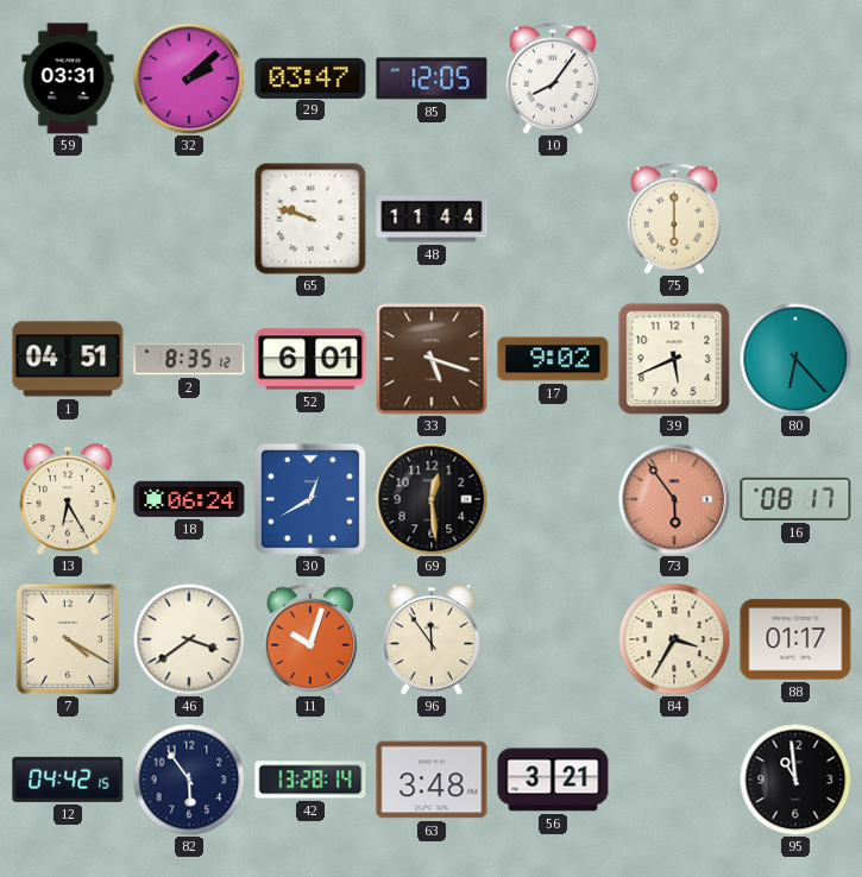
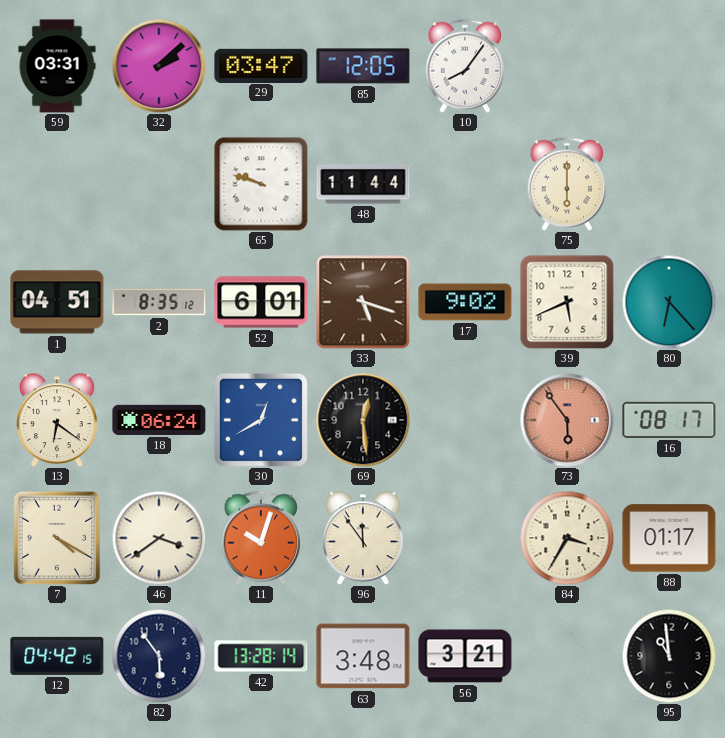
13: 6:25 -> 6:21
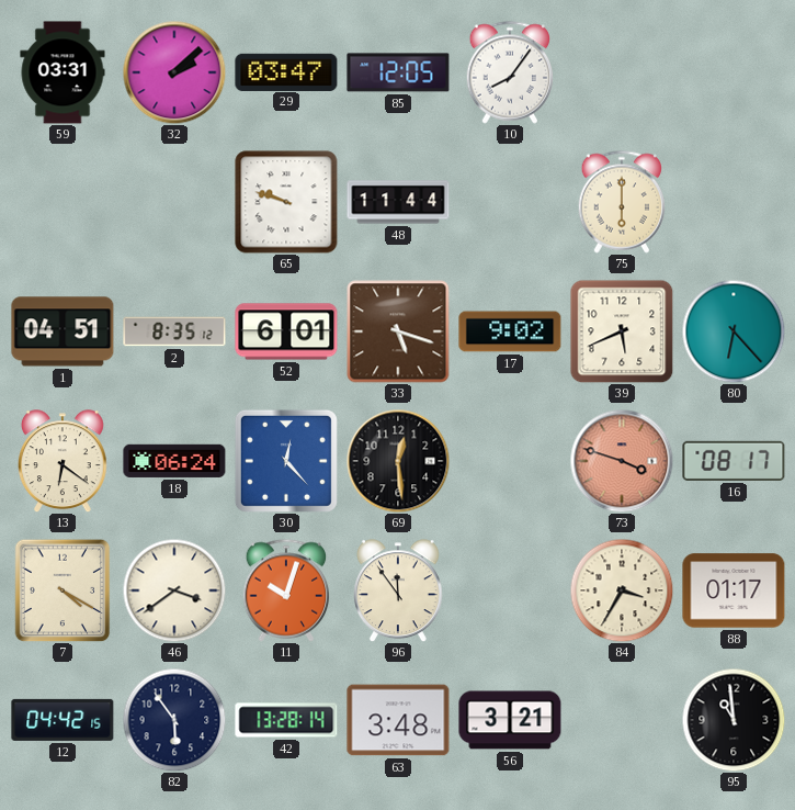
30: 12:40 -> 12:23
73: 5:54 -> 3:48
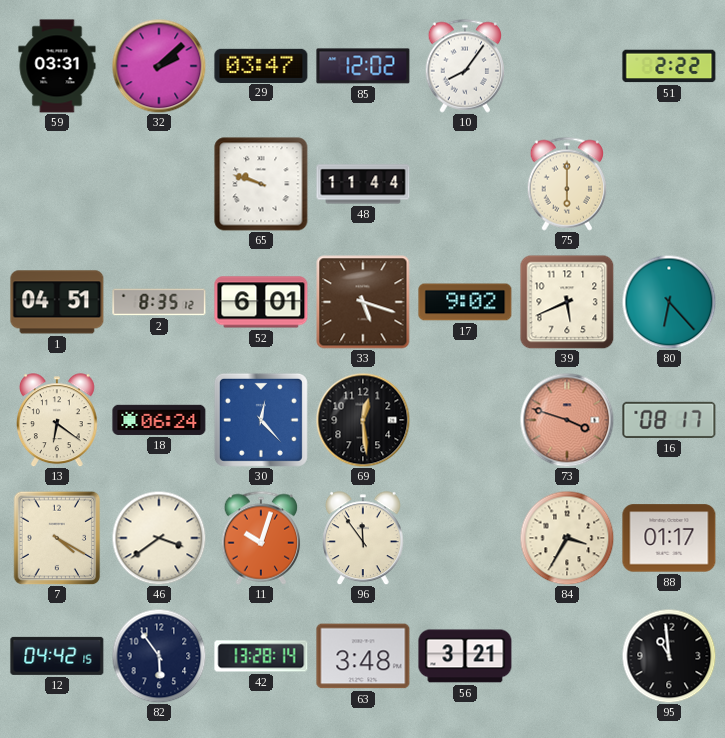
85: 12:05 -> 12:02
51: none -> 2:22
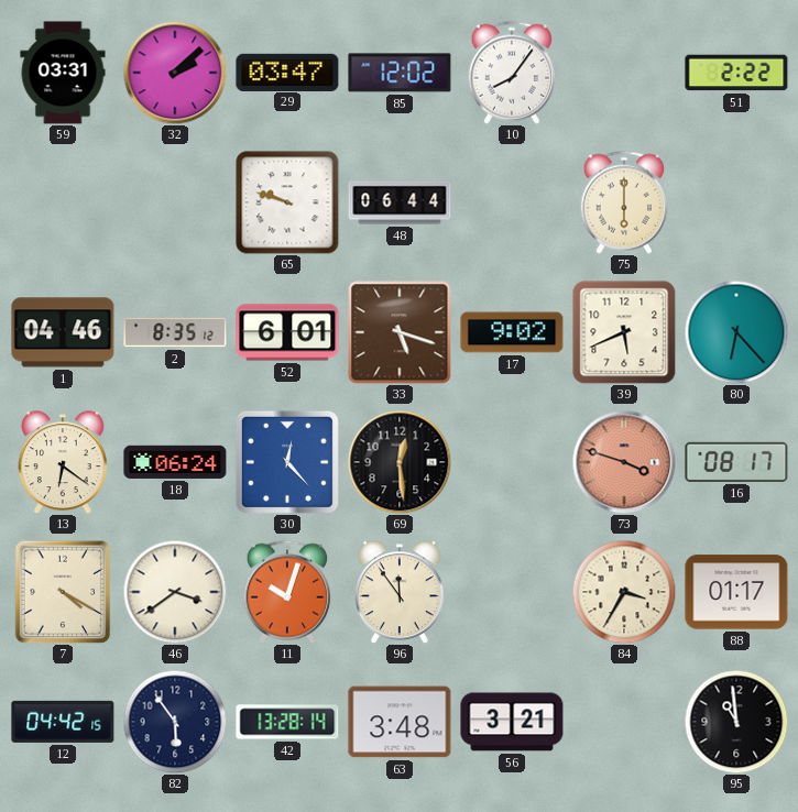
48: 11:44 -> 06:44
1: 04:51 -> 04:46
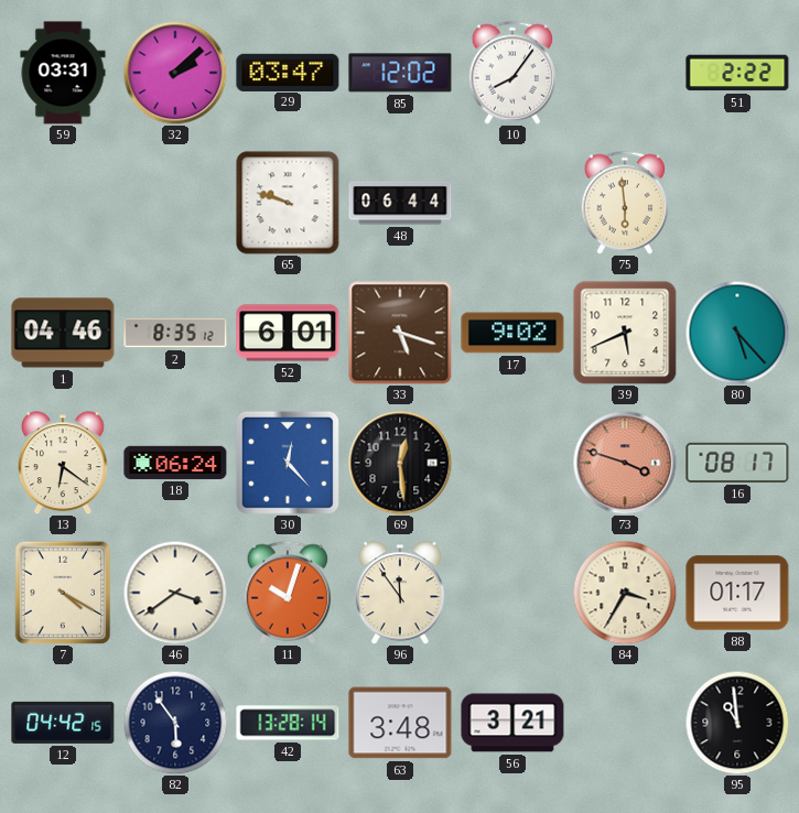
75: 6:00 -> 5:59
80: 6:23 -> 5:23
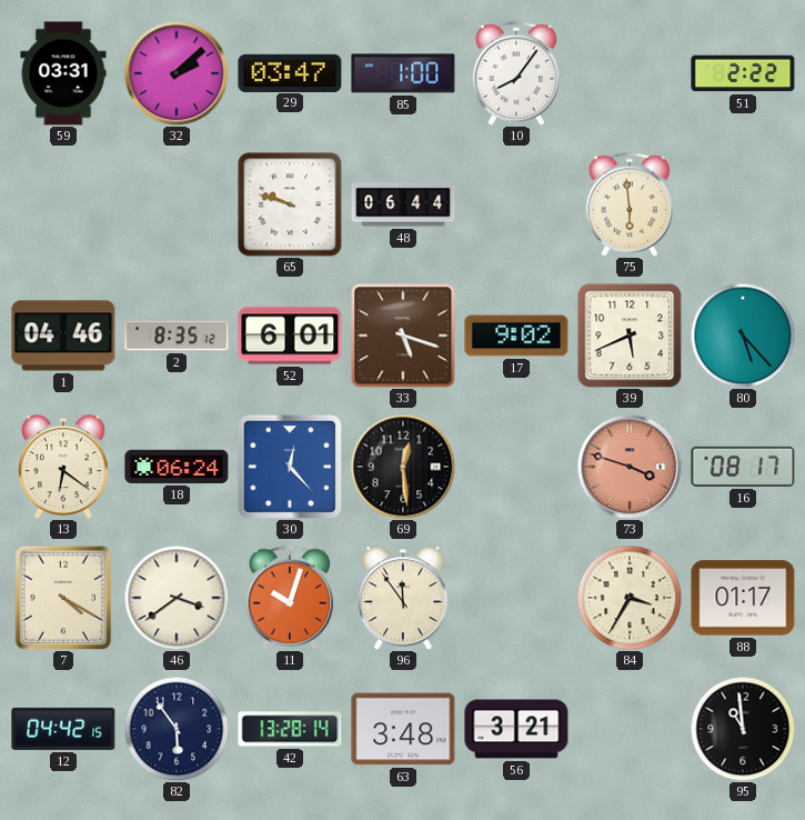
85: 12:02 -> 1:00
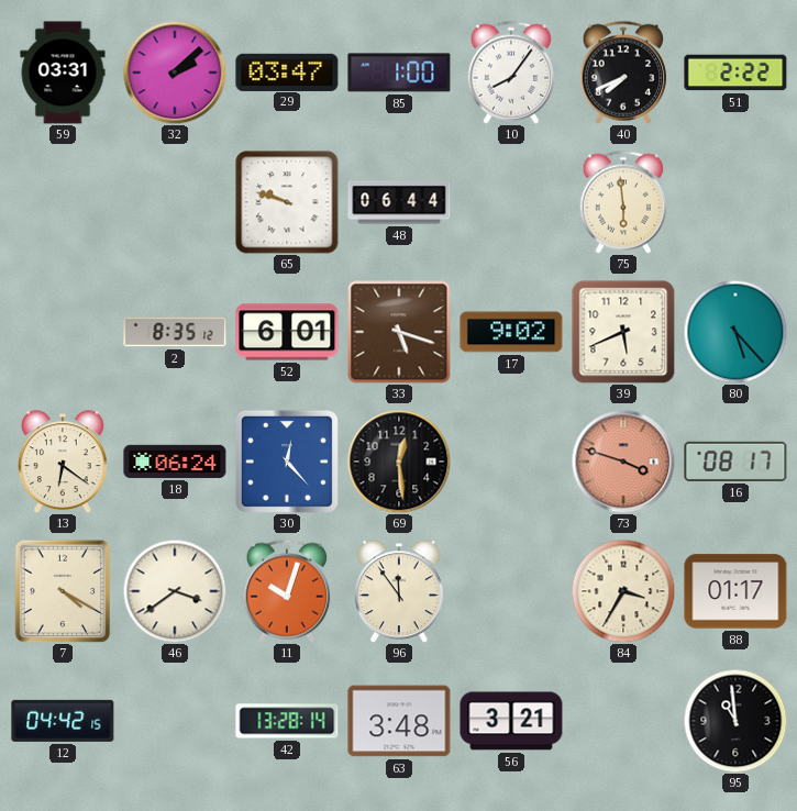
40: none -> 7:41
1: 04:46 -> none
82: 5:54 -> none
